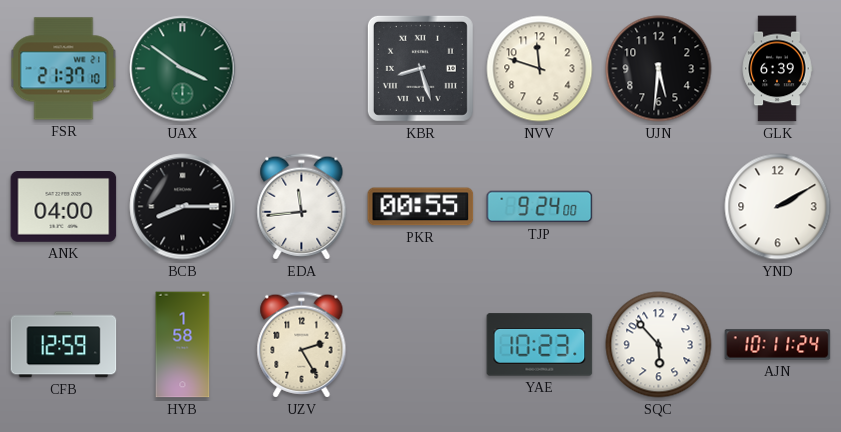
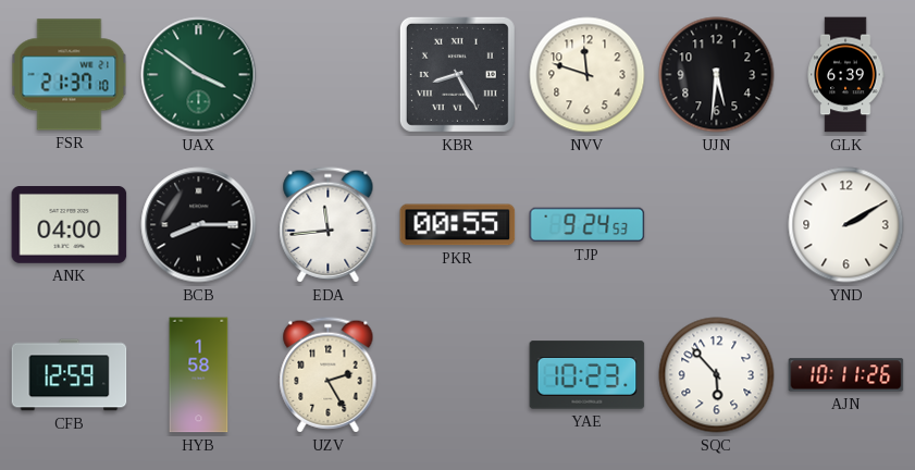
KBR: 8:27 -> 8:25
TJP: 9:24:00 -> 9:24:53
AJN: 10:11:24 -> 10:11:26
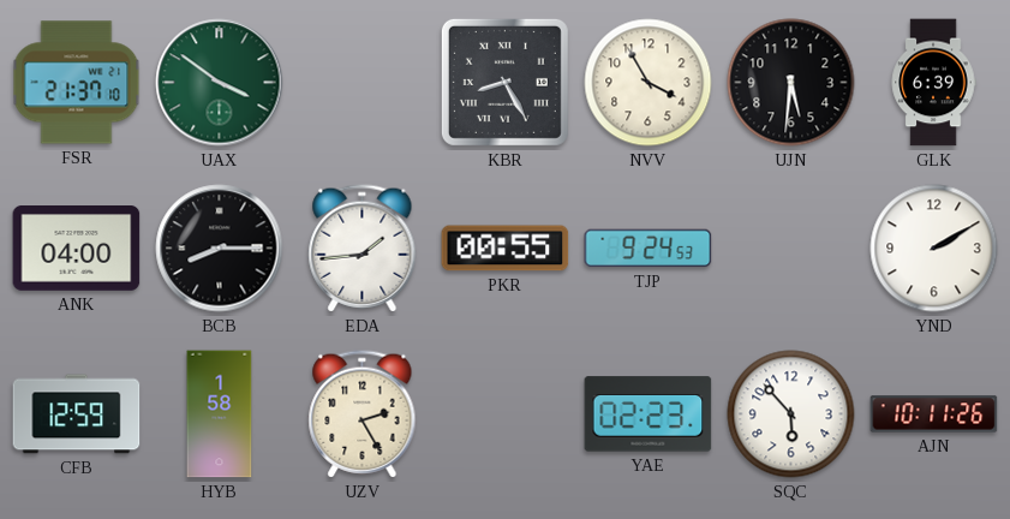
NVV: 11:48 -> 3:55
EDA: 11:44 -> 1:44
YAE: 10:23 -> 02:23
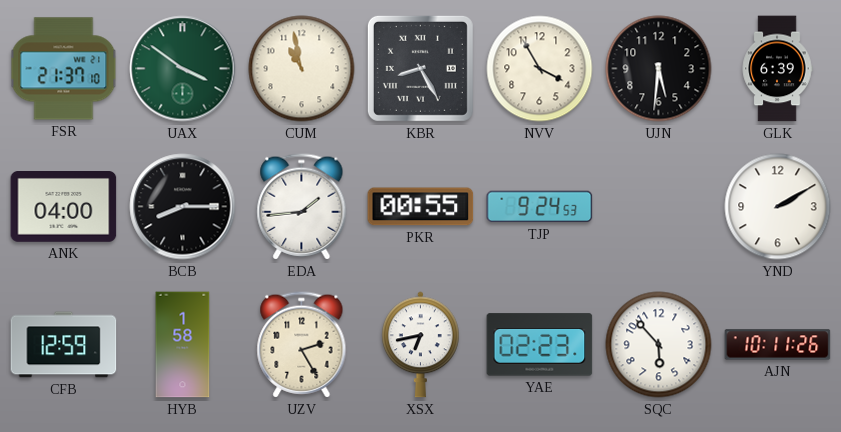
CUM: none -> 10:58
XSX: none -> 6:43
